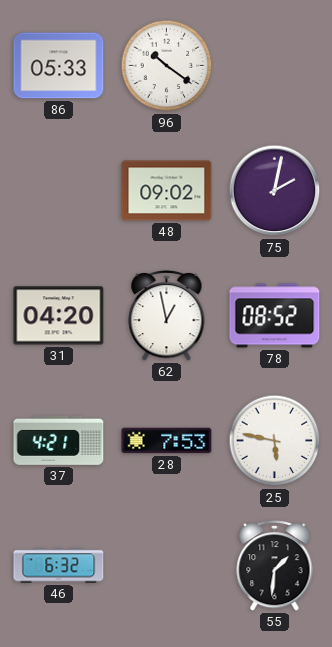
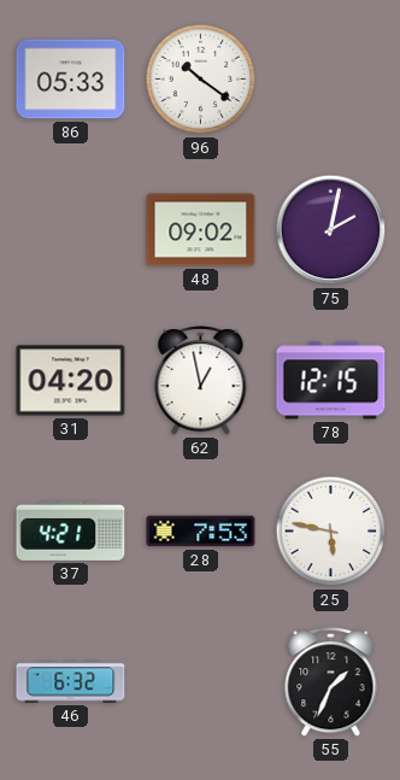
78: 08:52 -> 12:15
55: 1:31 -> 1:34
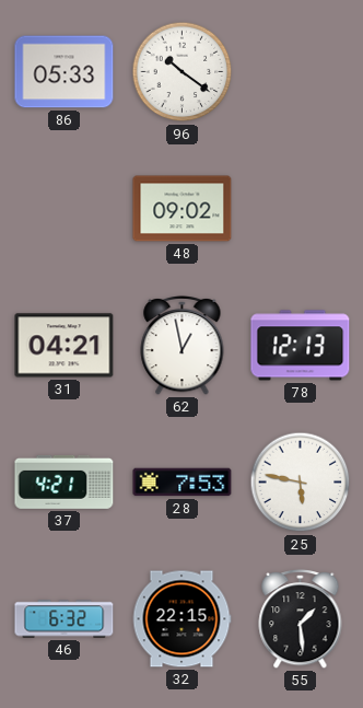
75: 2:02 -> none
31: 04:20 -> 04:21
78: 12:15 -> 12:13
32: none -> 22:15
55: 1:34 -> 1:29
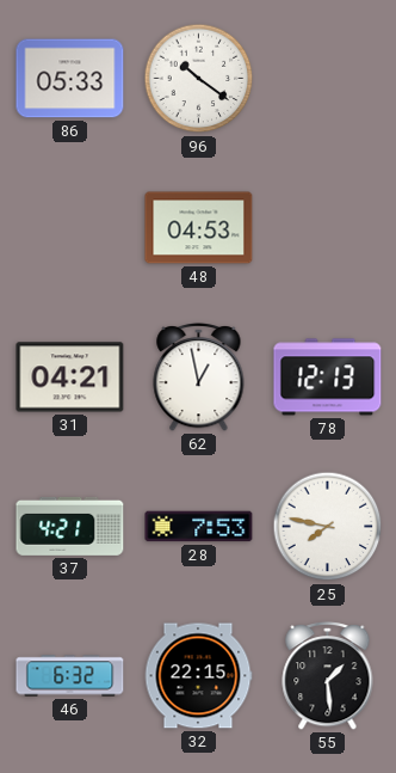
48: 09:02 -> 04:53
25: 5:47 -> 7:47
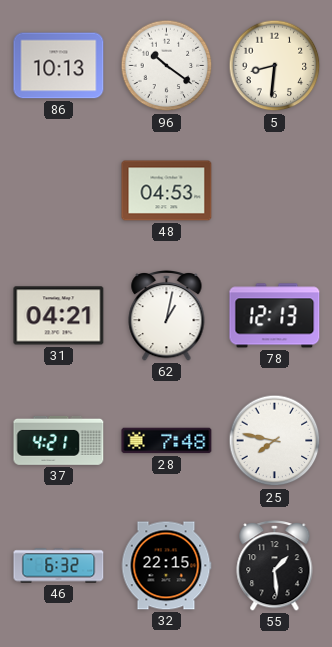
86: 05:33 -> 10:13
5: none -> 8:31
62: 12:58 -> 1:02
28: 7:53 -> 7:48
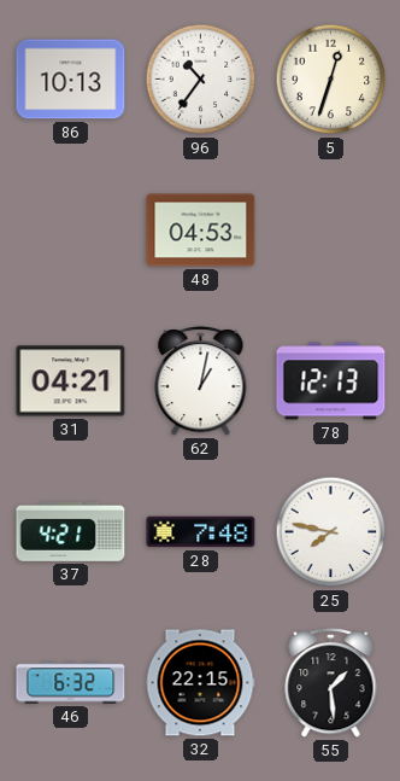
96: 10:21 -> 10:36
5: 8:31 -> 12:33
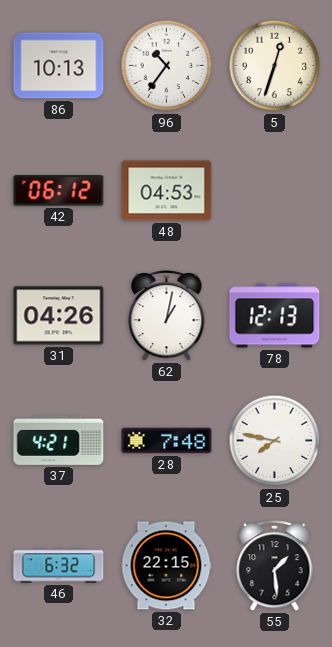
42: none -> 06:12
31: 04:21 -> 04:26
